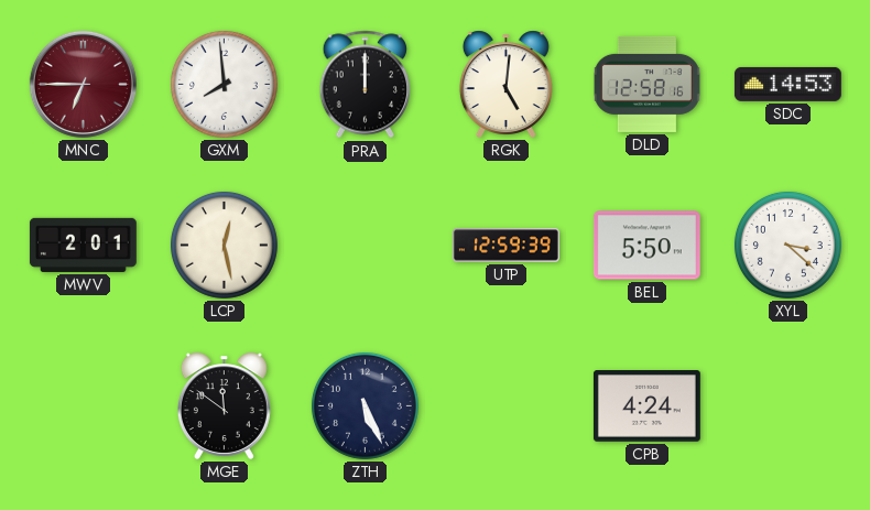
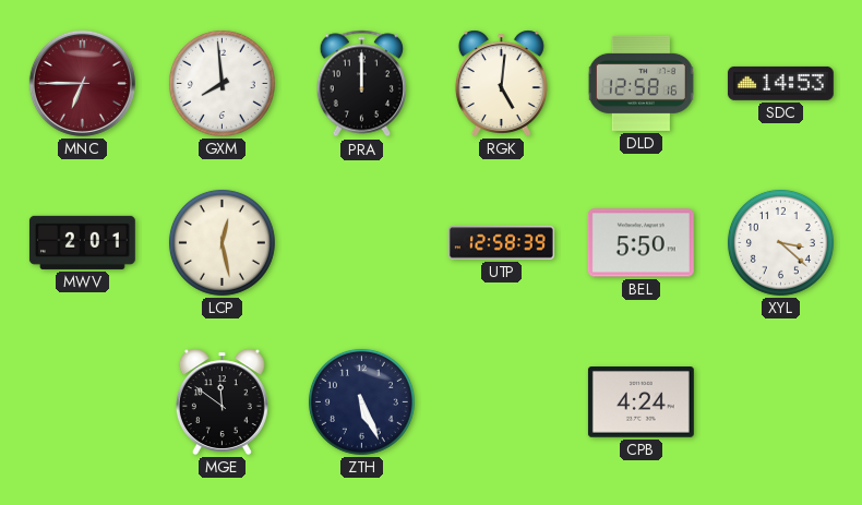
UTP: 12:59 -> 12:58
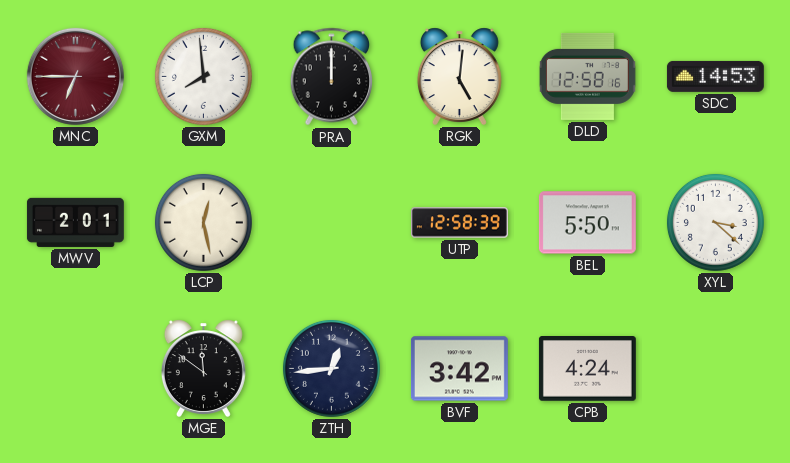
ZTH: 5:26 -> 12:44
BVF: none -> 3:42
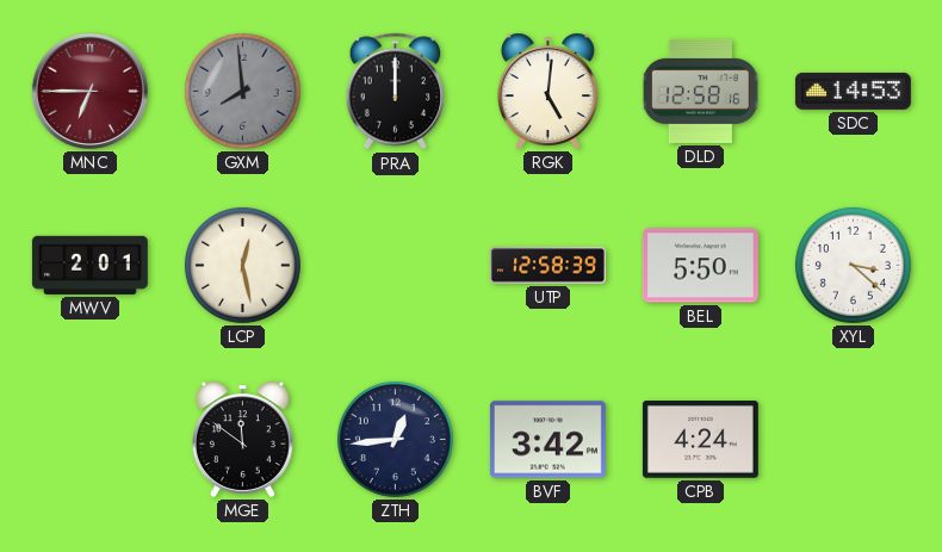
GXM dial: white -> grey
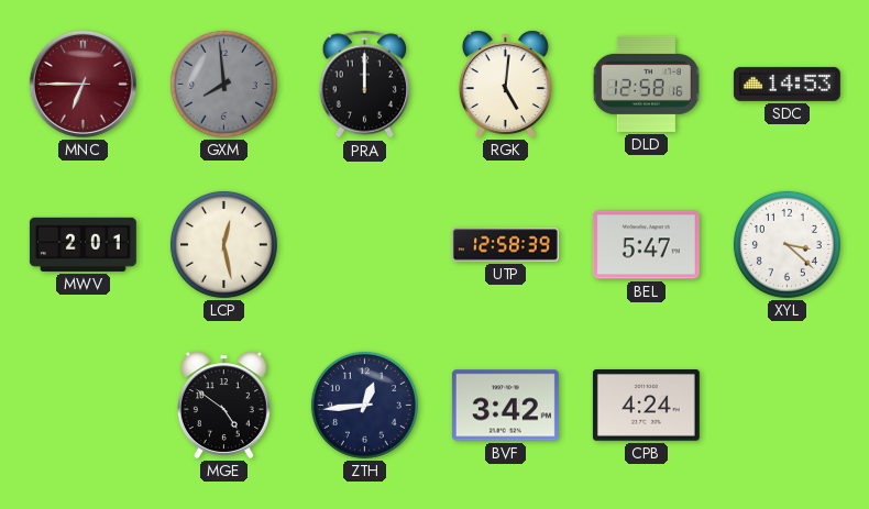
BEL: 5:50 -> 5:47
MGE: 11:51 -> 4:51
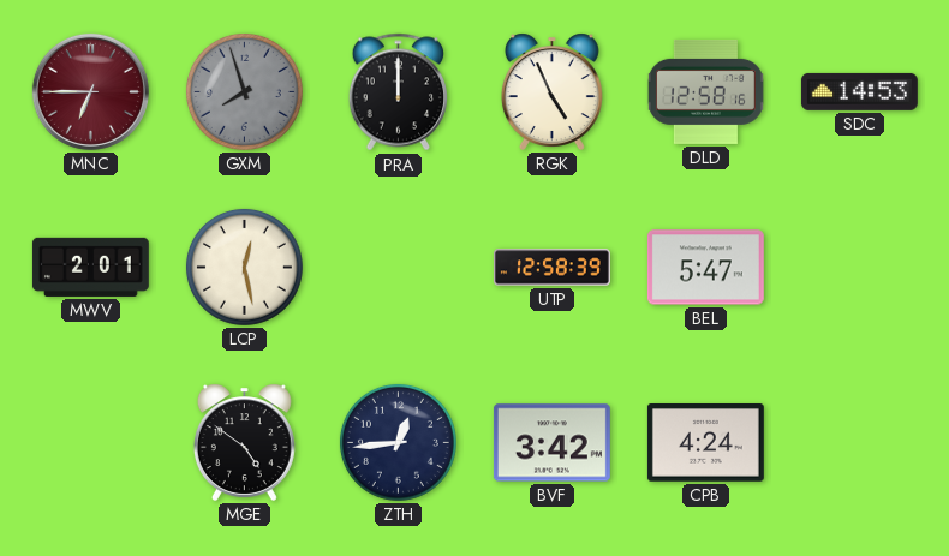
GXM: 7:59 -> 7:57
RGK: 5:01 -> 4:56
XYL: 3:22 -> none
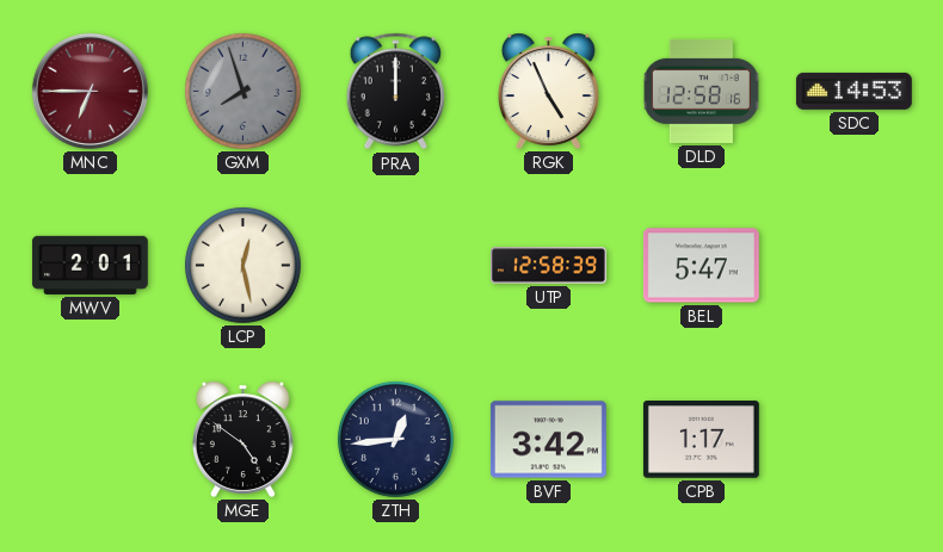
CPB: 4:24 -> 1:17
